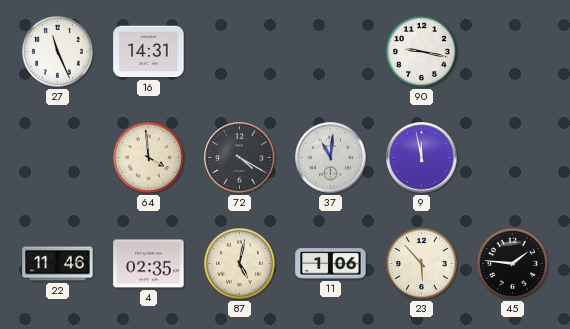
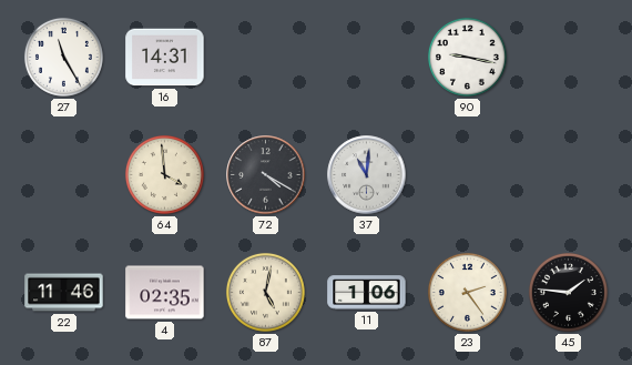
27: 11:26 -> 11:25
9: 11:58 -> none
23: 5:53 -> 2:24
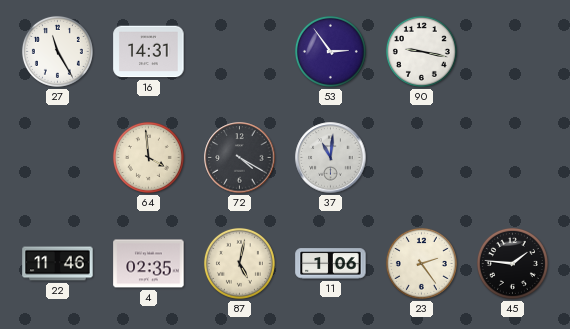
53: none -> 2:54
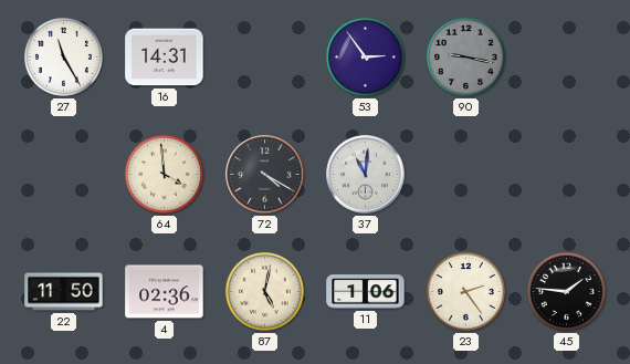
90 dial: white -> grey
22: 11:46 -> 11:50
4: 02:35 -> 02:36
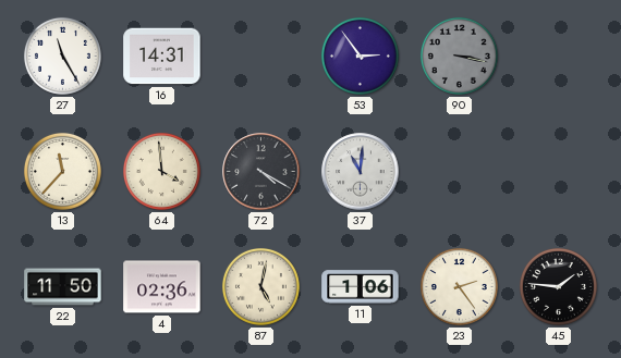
90: 9:17 -> 3:17
13: none -> 11:37
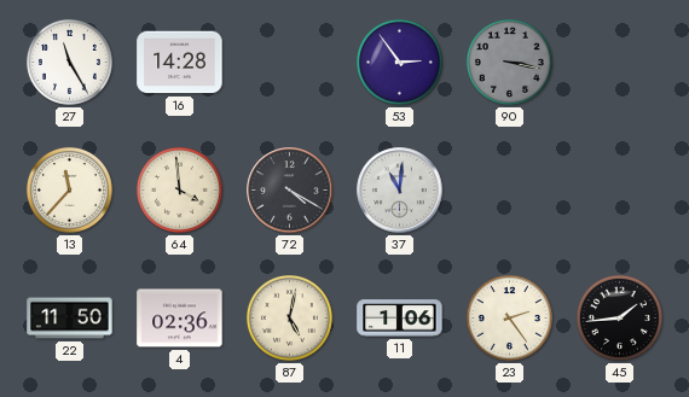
16: 14:31 -> 14:28
45: 1:46 -> 1:44
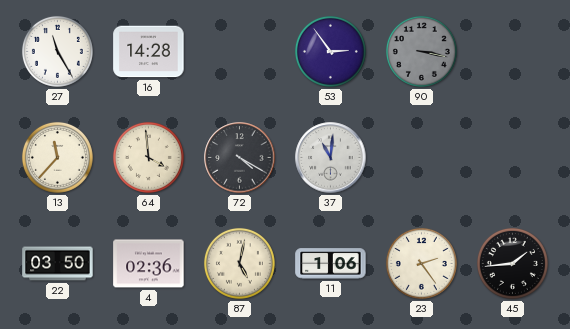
22: 11:50 -> 03:50
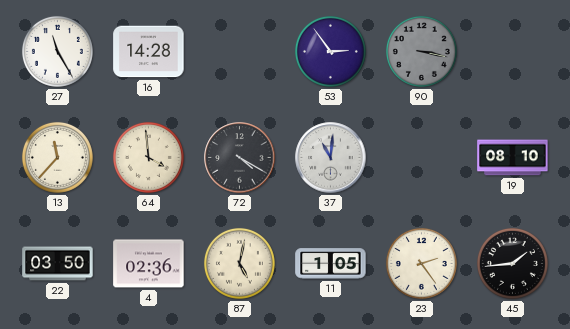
19: none -> 08:10
11: 1:06 -> 1:05
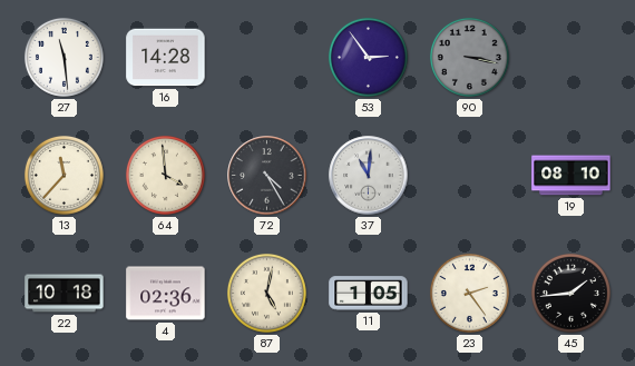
27: 11:25 -> 11:29
72: 4:20 -> 4:25
22: 03:50 -> 10:18
